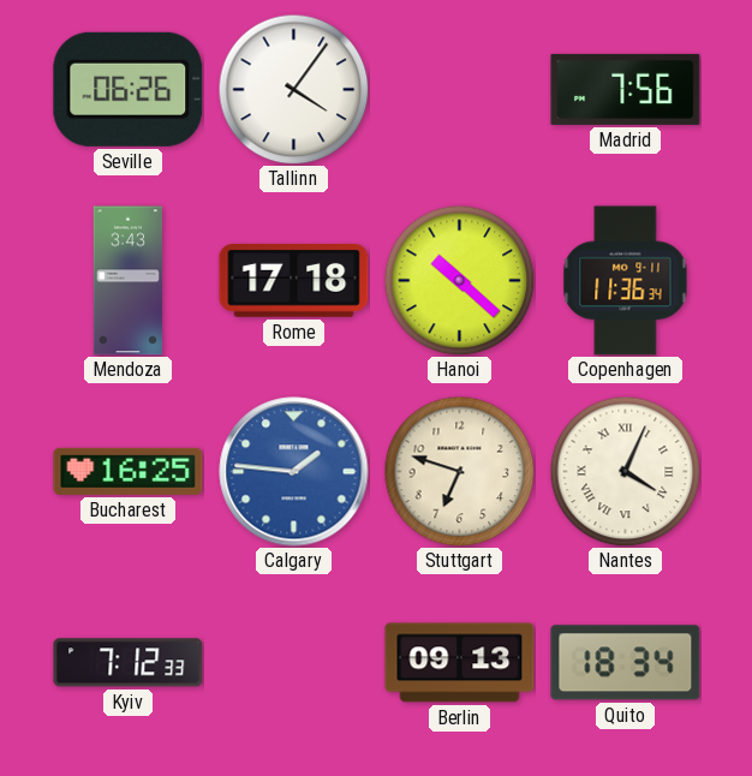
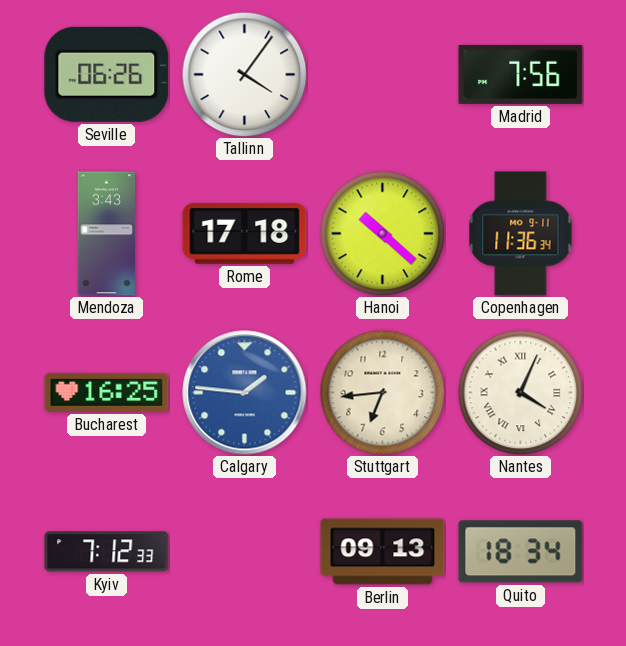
Stuttgart: 6:48 -> 6:44
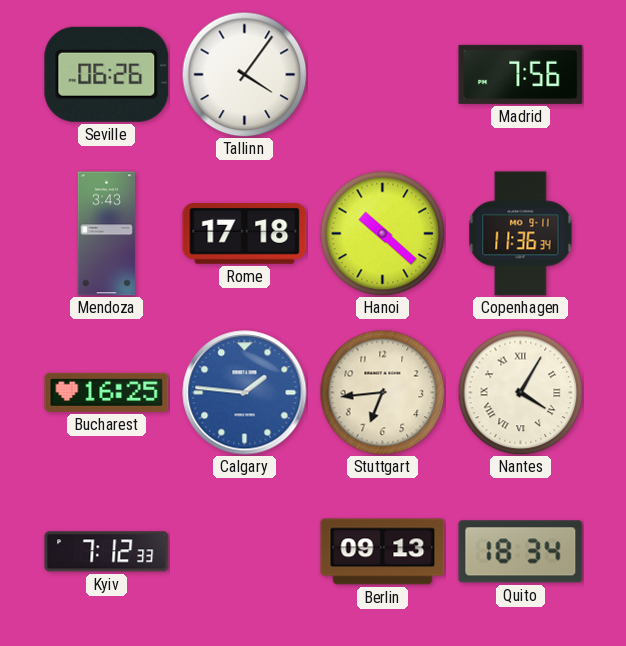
Nantes: 4:04 -> 4:05
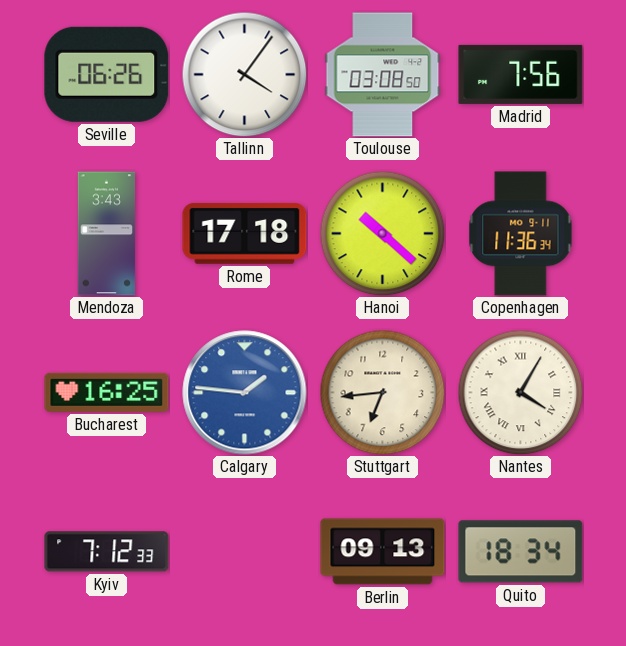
Toulouse: none -> 03:08
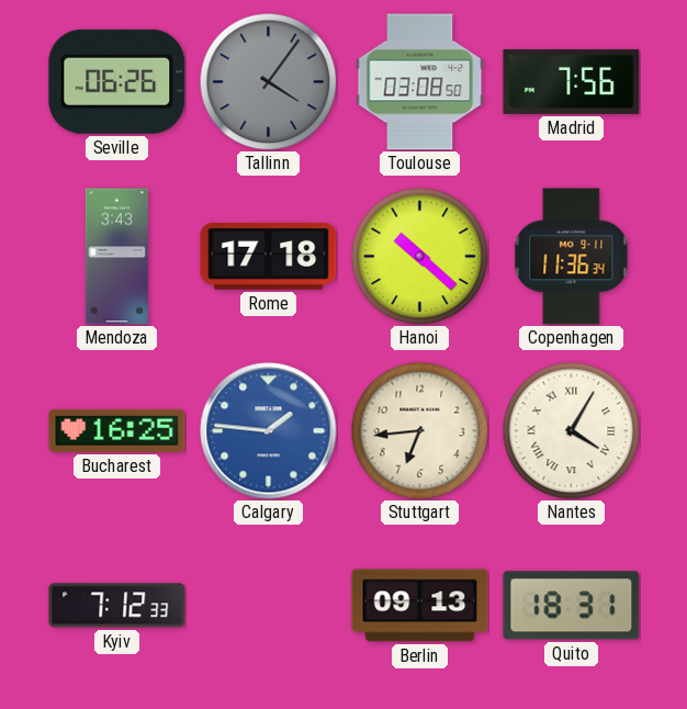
Tallinn dial: white -> grey
Quito: 18:34 -> 18:31
